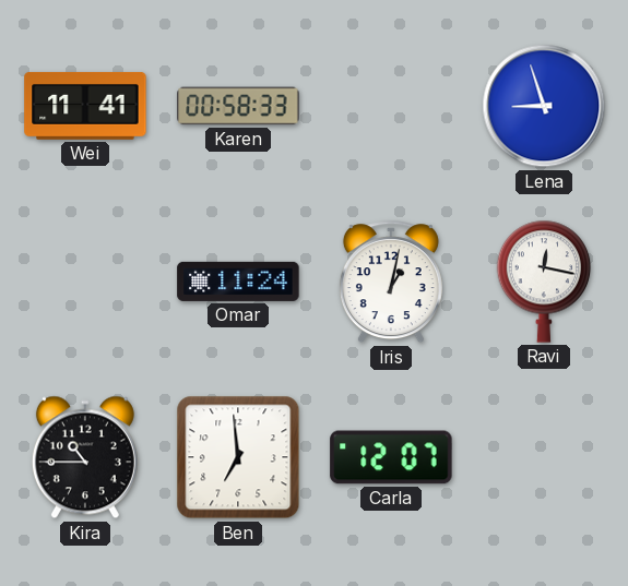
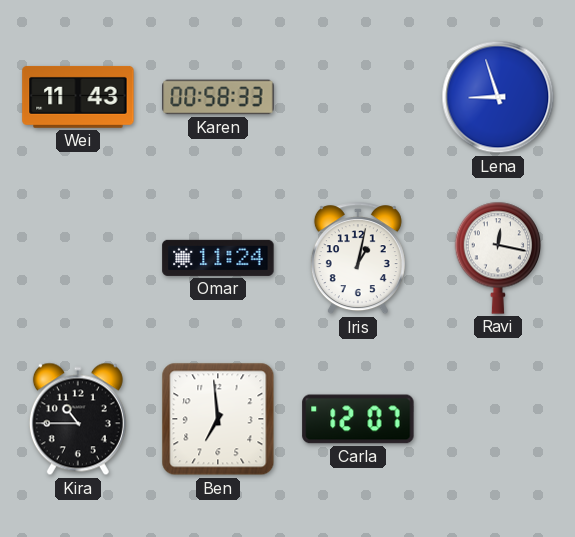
Wei: 11:41 -> 11:43
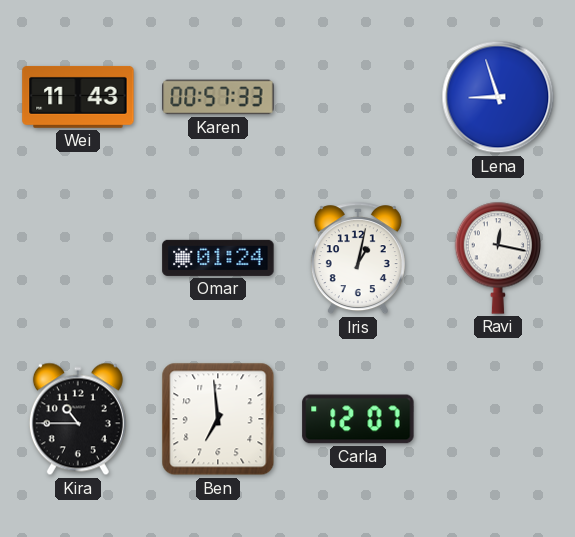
Karen: 00:58 -> 00:57
Omar: 11:24 -> 01:24
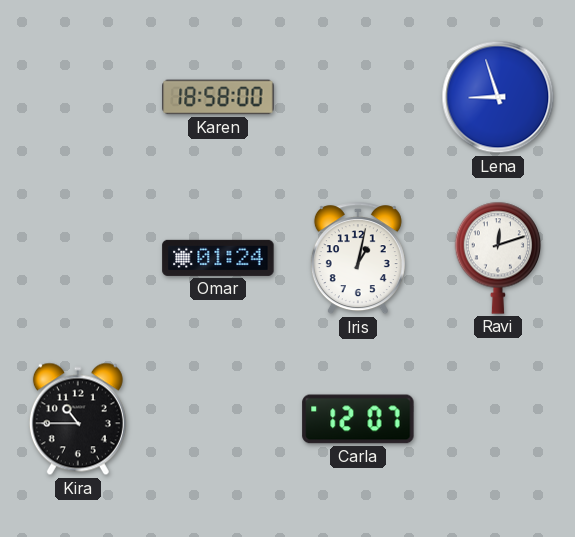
Wei: 11:43 -> none
Karen: 00:57 -> 18:58
Ravi: 12:17 -> 12:12
Ben: 6:59 -> none
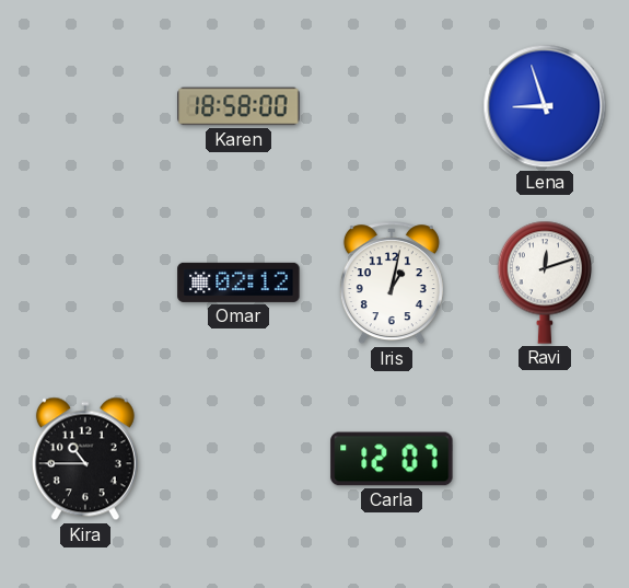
Omar: 01:24 -> 02:12
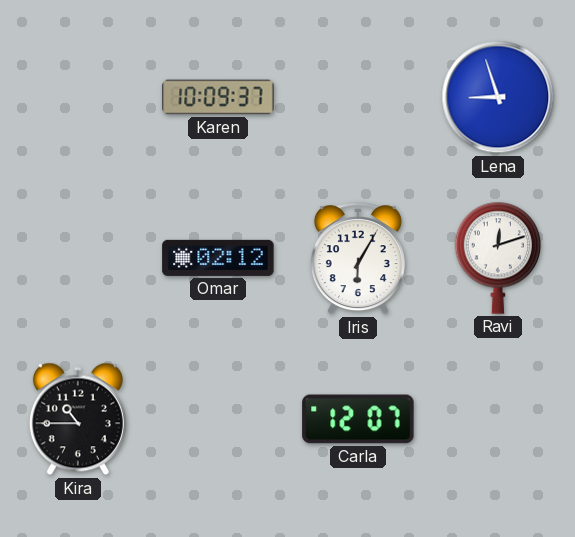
Karen: 18:58 -> 10:09
Iris: 1:02 -> 6:05
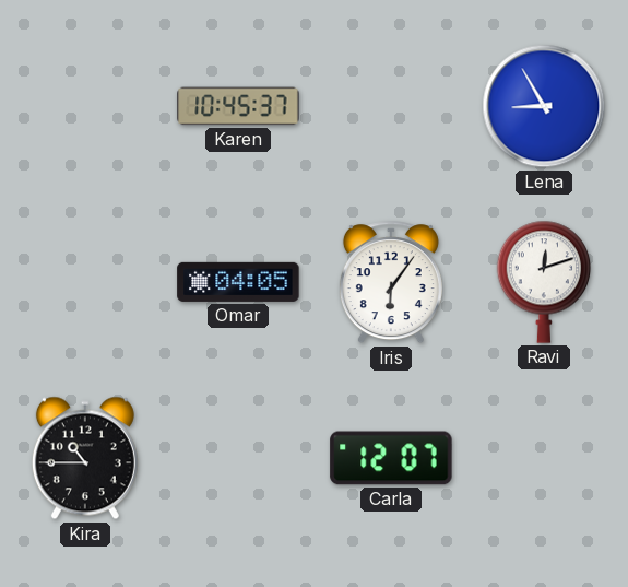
Karen: 10:09 -> 10:45
Lena: 8:57 -> 8:55
Omar: 02:12 -> 04:05
Iris: 6:05 -> 6:06
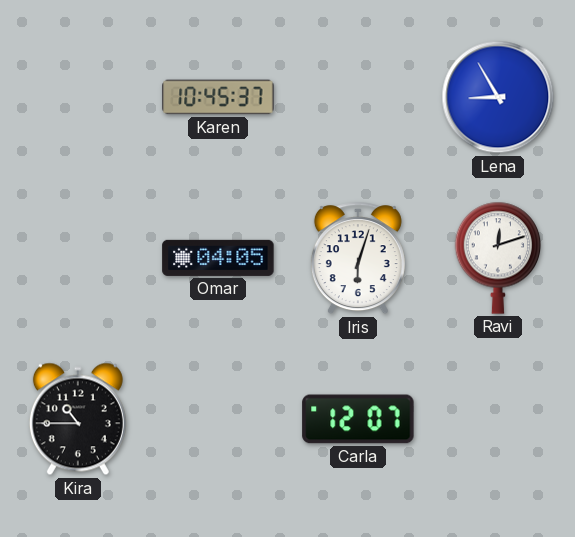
Iris: 6:06 -> 6:03
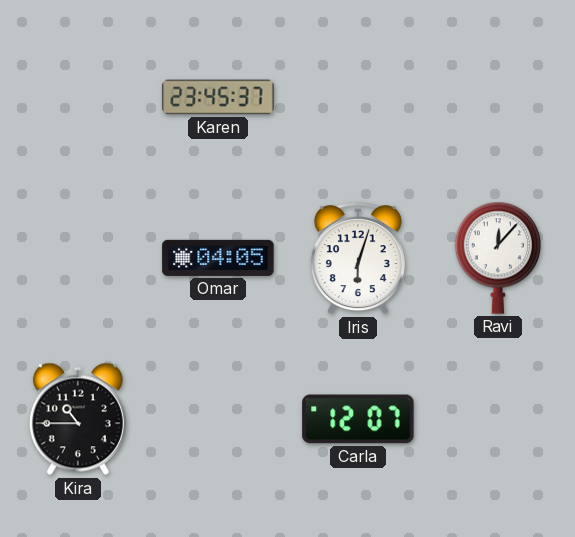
Karen: 10:45 -> 23:45
Lena: 8:55 -> none
Ravi: 12:12 -> 12:07
